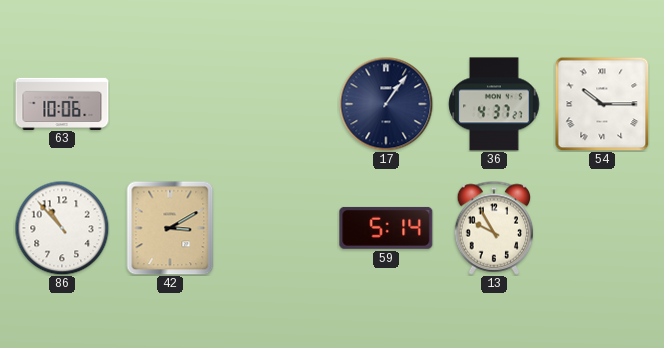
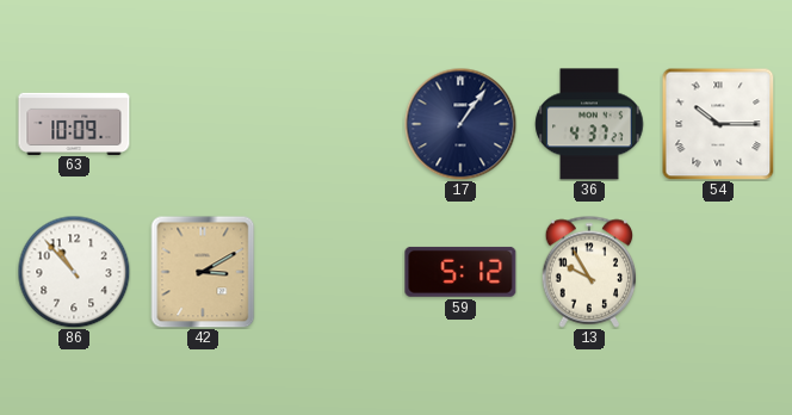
63: 10:06 -> 10:09
59: 5:14 -> 5:12
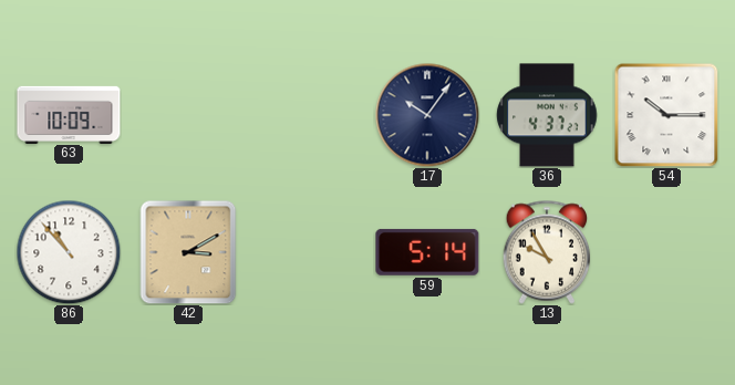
17: 1:06 -> 10:06
59: 5:12 -> 5:14
